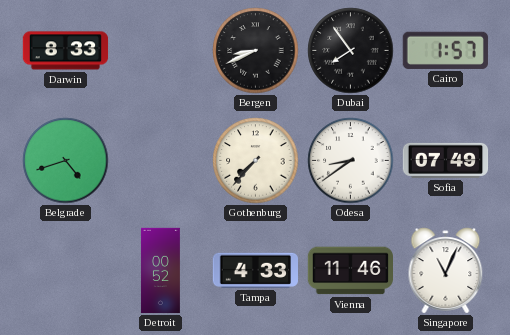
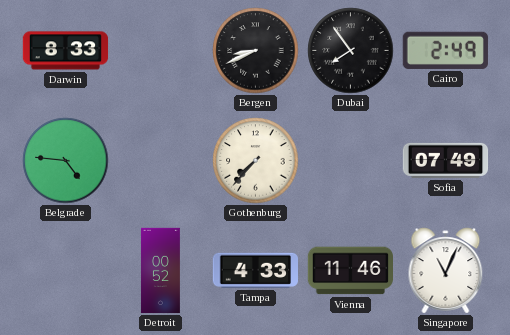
Cairo: 1:57 -> 2:49
Belgrade: 4:42 -> 4:46
Odesa: 8:39 -> none
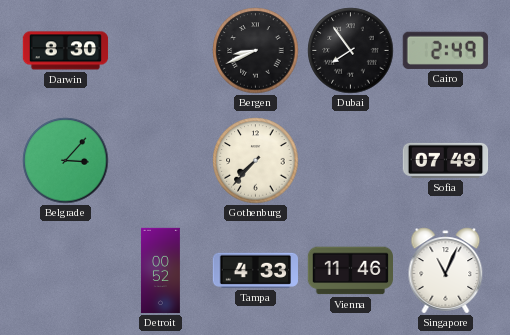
Darwin: 8:33 -> 8:30
Belgrade: 4:46 -> 3:07
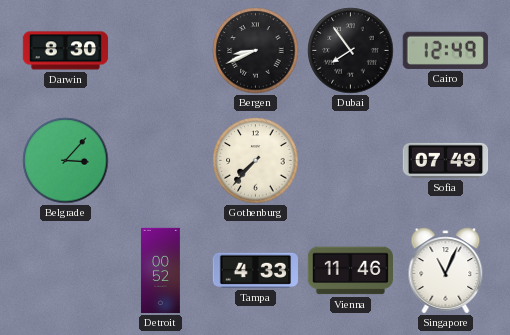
Cairo: 2:49 -> 12:49
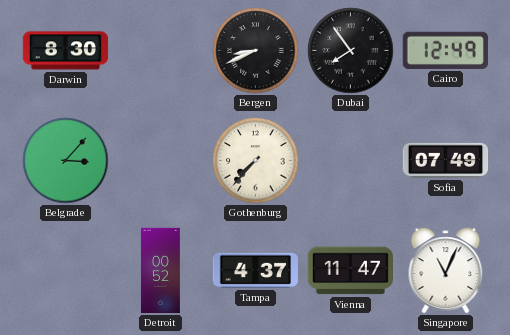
Tampa: 4:33 -> 4:37
Vienna: 11:46 -> 11:47
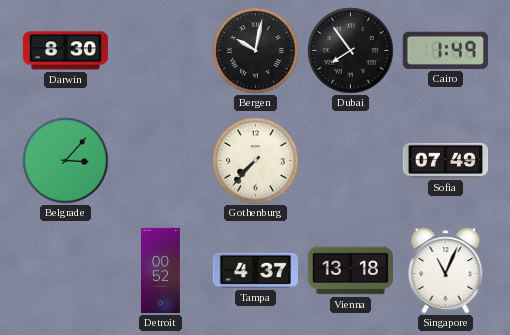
Bergen: 8:41 -> 10:02
Cairo: 12:49 -> 1:49
Vienna: 11:47 -> 13:18
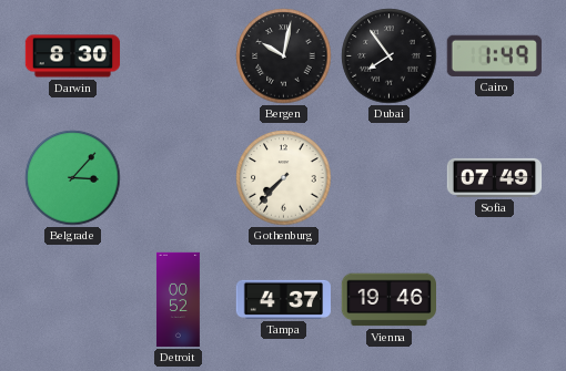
Vienna: 13:18 -> 19:46
Singapore: 11:04 -> none
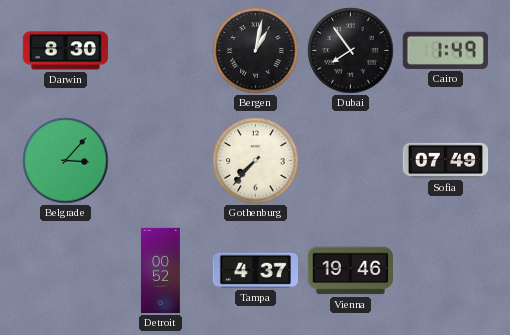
Bergen: 10:02 -> 1:02
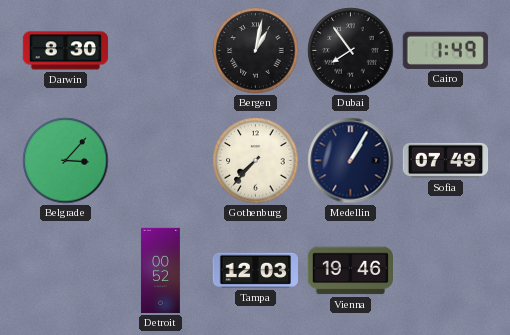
Medellin: none -> 1:05
Tampa: 4:37 -> 12:03
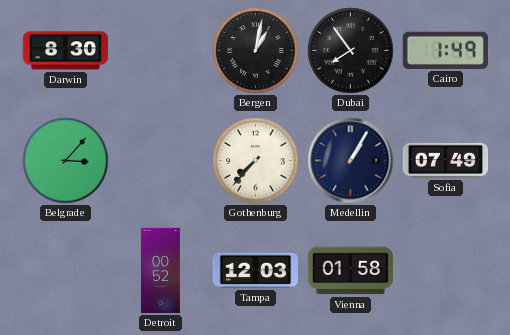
Vienna: 19:46 -> 01:58
